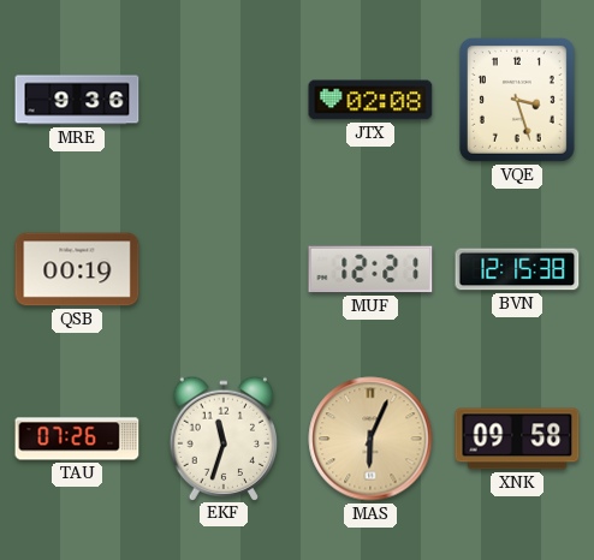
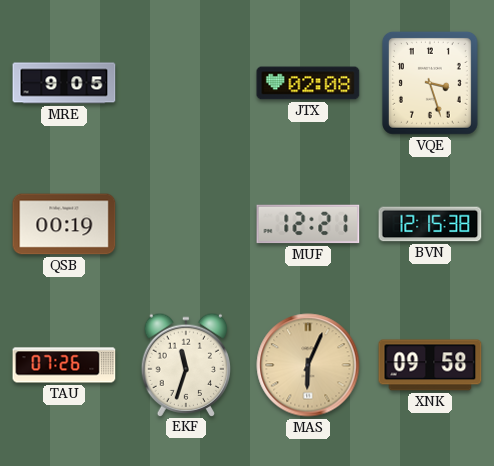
MRE: 9:36 -> 9:05
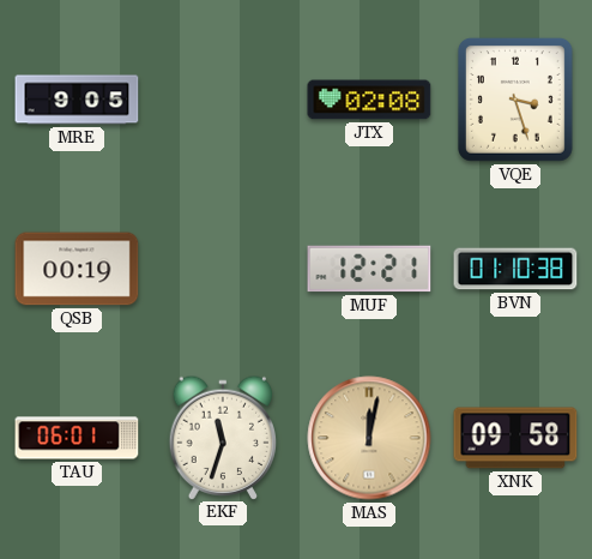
BVN: 12:15 -> 01:10
TAU: 07:26 -> 06:01
MAS: 6:04 -> 12:02
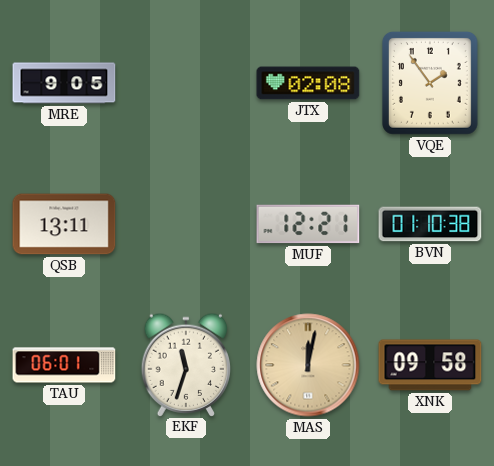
VQE: 3:27 -> 1:54
QSB: 00:19 -> 13:11
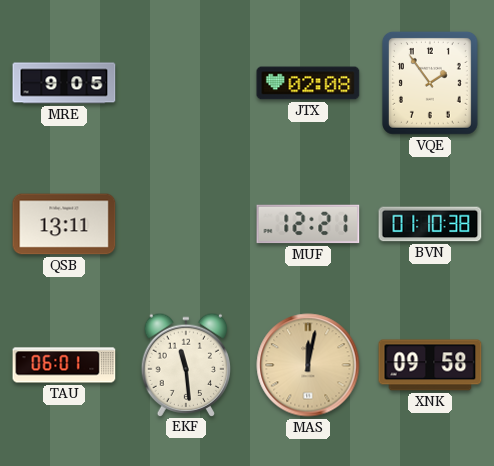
EKF: 11:33 -> 11:29
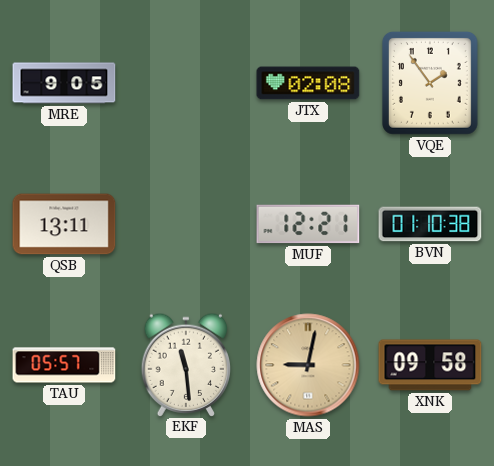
TAU: 06:01 -> 05:57
MAS: 12:02 -> 9:02
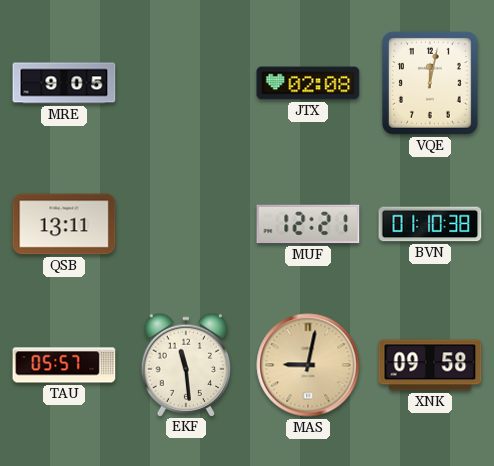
VQE: 1:54 -> 12:02
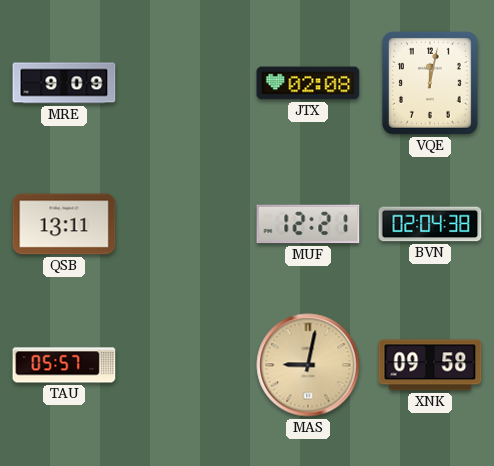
MRE: 9:05 -> 9:09
BVN: 01:10 -> 02:04
EKF: 11:29 -> none
